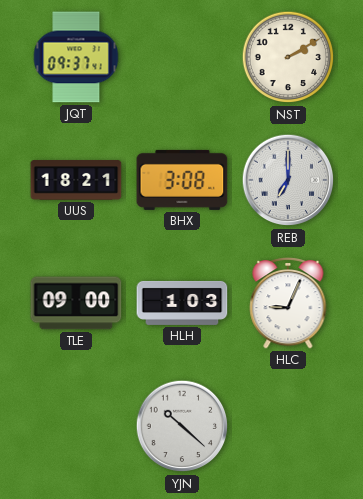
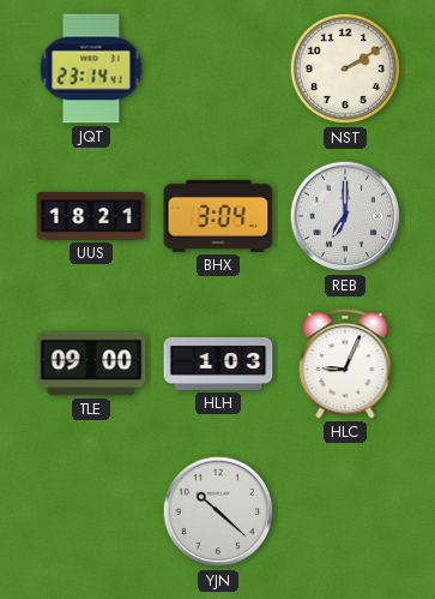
JQT: 09:37 -> 23:14
BHX: 3:08 -> 3:04
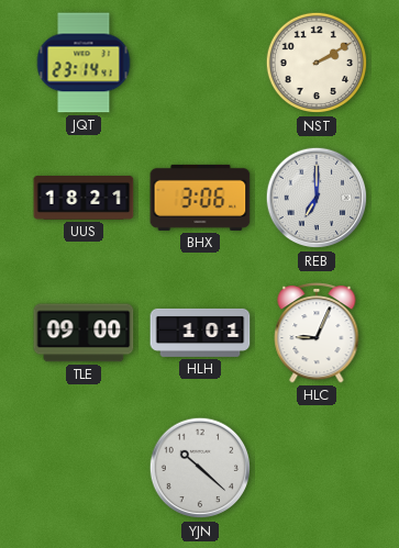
BHX: 3:04 -> 3:06
HLH: 1:03 -> 1:01
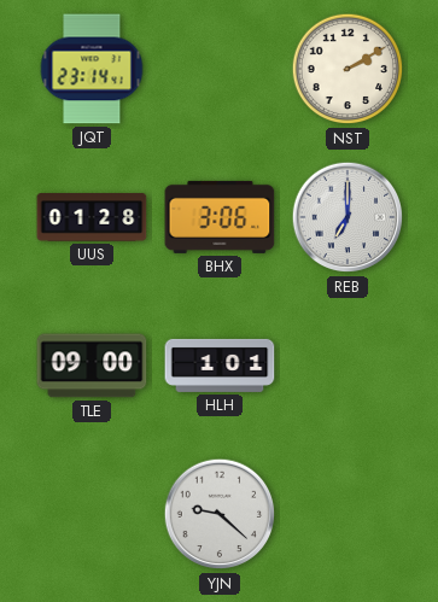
UUS: 18:21 -> 01:28
HLC: 9:04 -> none
YJN: 10:22 -> 9:22
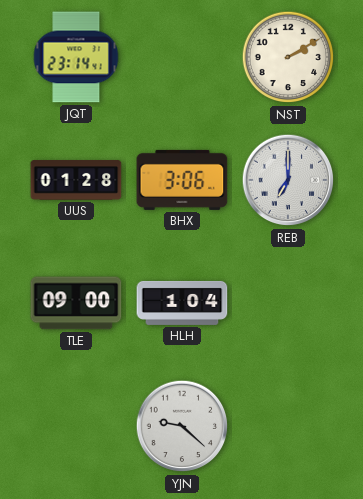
HLH: 1:01 -> 1:04
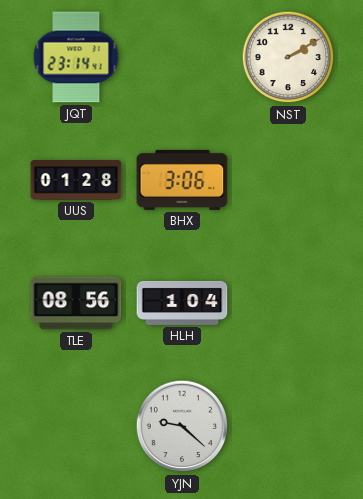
REB: 7:00 -> none
TLE: 09:00 -> 08:56
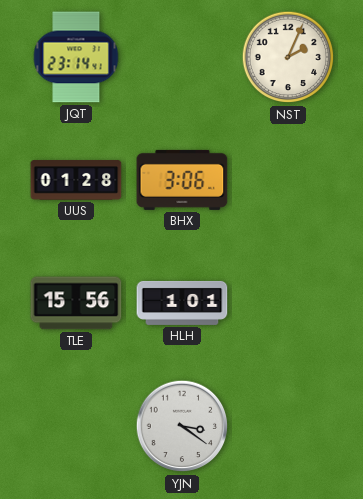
NST: 2:10 -> 2:04
TLE: 08:56 -> 15:56
HLH: 1:04 -> 1:01
YJN: 9:22 -> 3:21
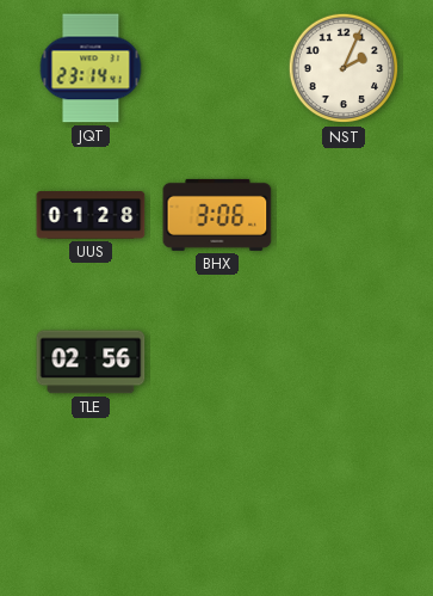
TLE: 15:56 -> 02:56
HLH: 1:01 -> none
YJN: 3:21 -> none
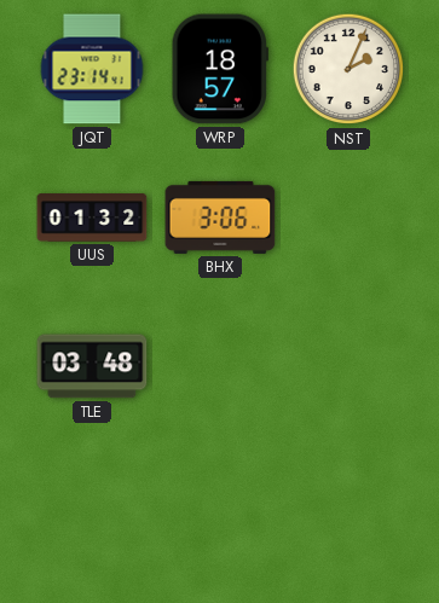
WRP: none -> 18:57
UUS: 01:28 -> 01:32
TLE: 02:56 -> 03:48
